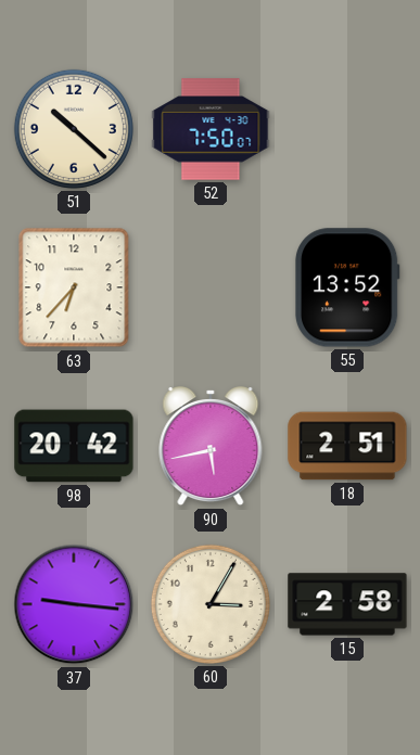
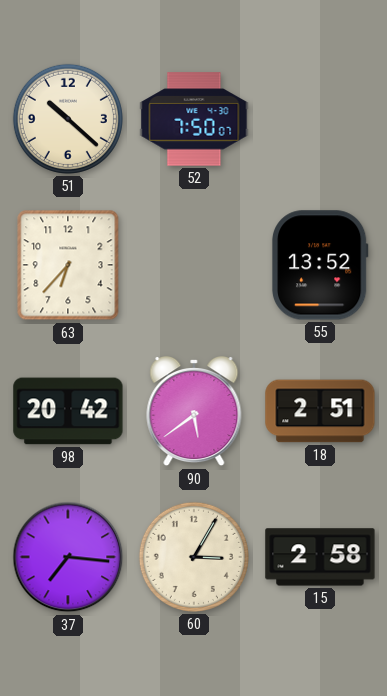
90: 5:43 -> 5:39
37: 9:16 -> 7:16
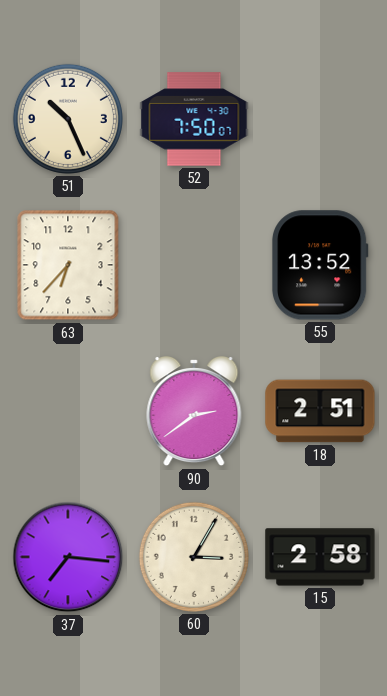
51: 10:22 -> 10:26
98: 20:42 -> none
90: 5:39 -> 2:39
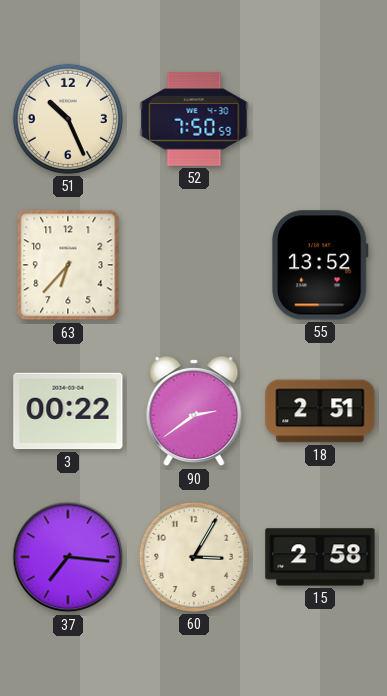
52: 7:50:07 -> 7:50:59
3: none -> 00:22
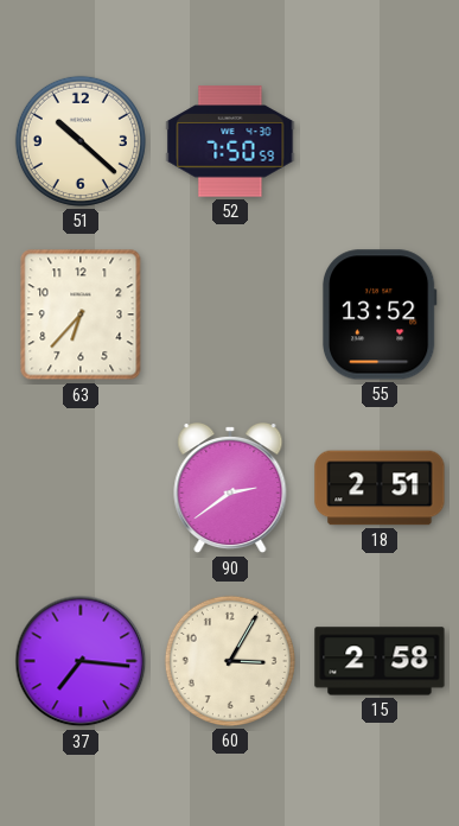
51: 10:26 -> 10:22
3: 00:22 -> none
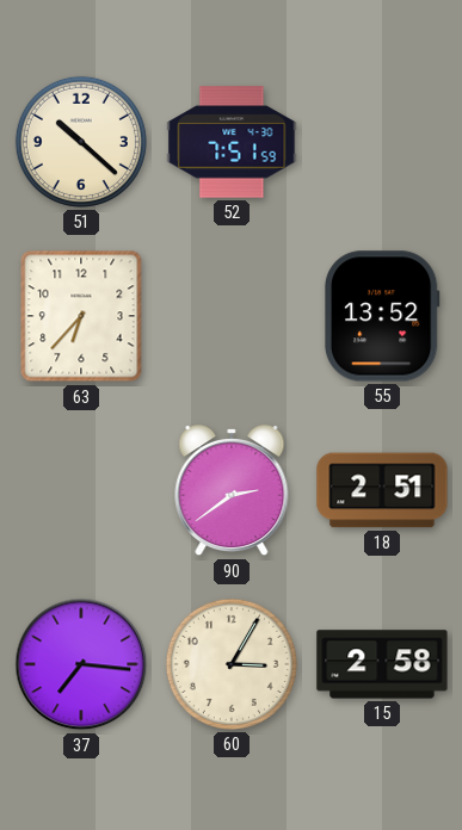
52: 7:50 -> 7:51
